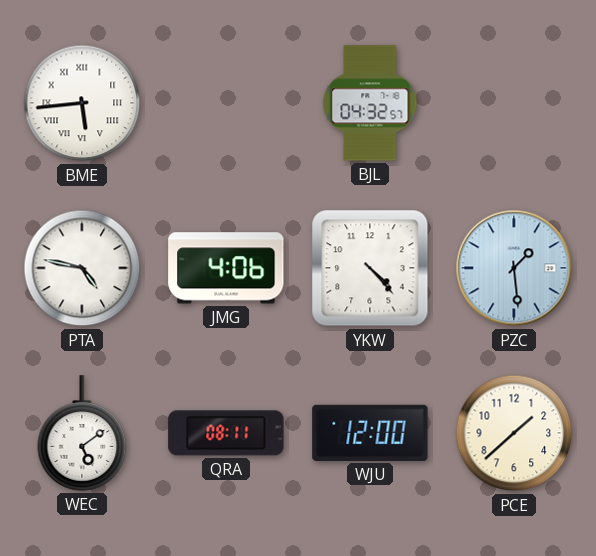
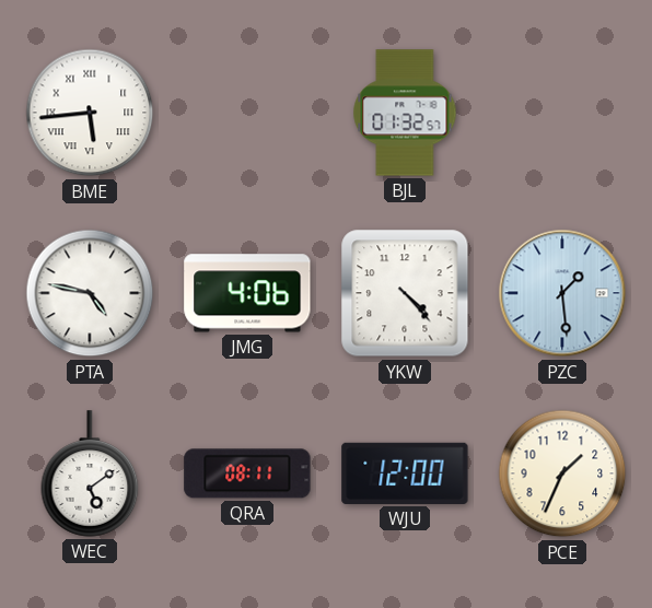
BJL: 04:32 -> 01:32
PCE: 1:38 -> 1:34
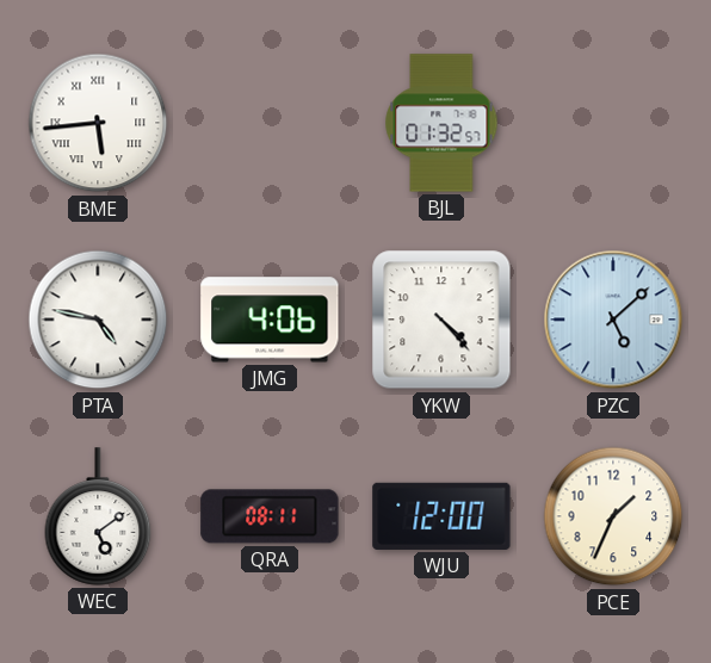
PZC: 1:29 -> 5:08
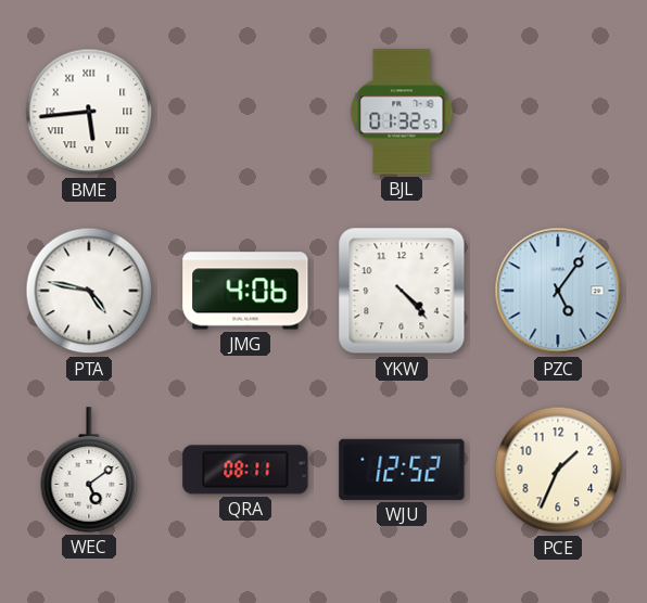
PZC: 5:08 -> 5:06
WJU: 12:00 -> 12:52
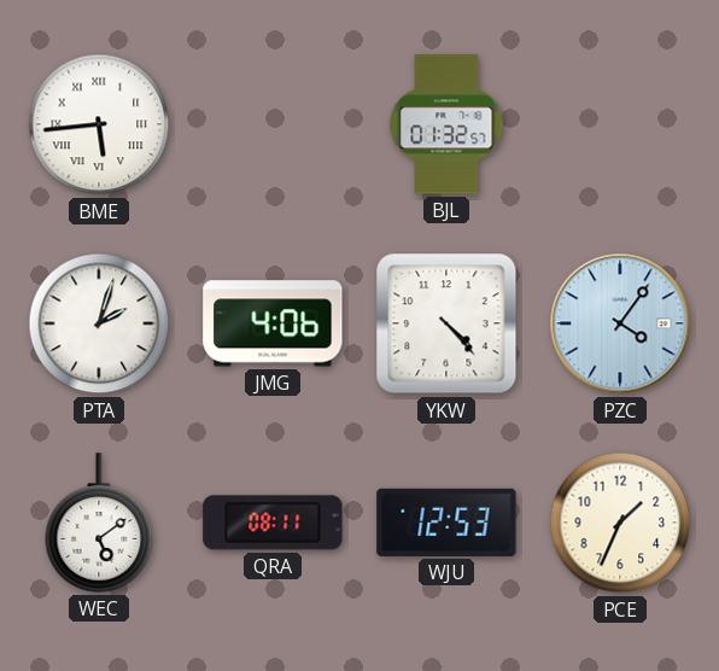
PTA: 4:47 -> 2:03
PZC: 5:06 -> 4:06
WJU: 12:52 -> 12:53
